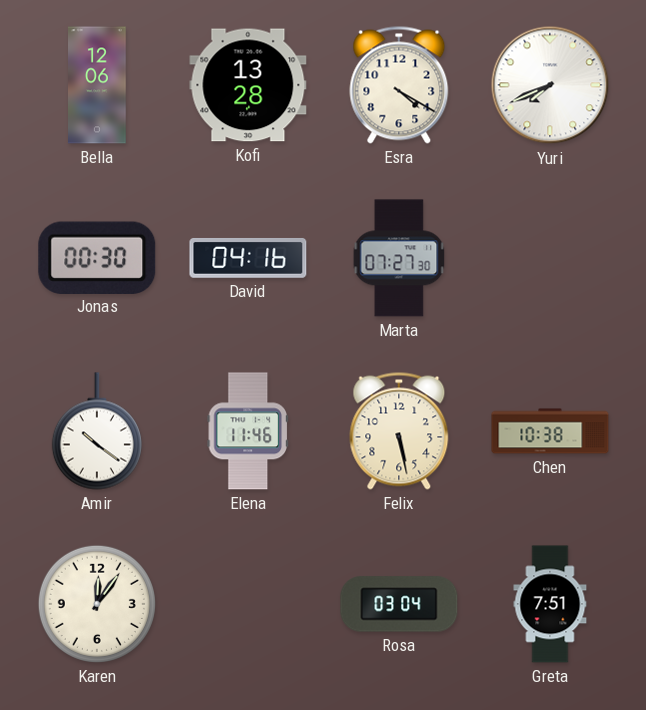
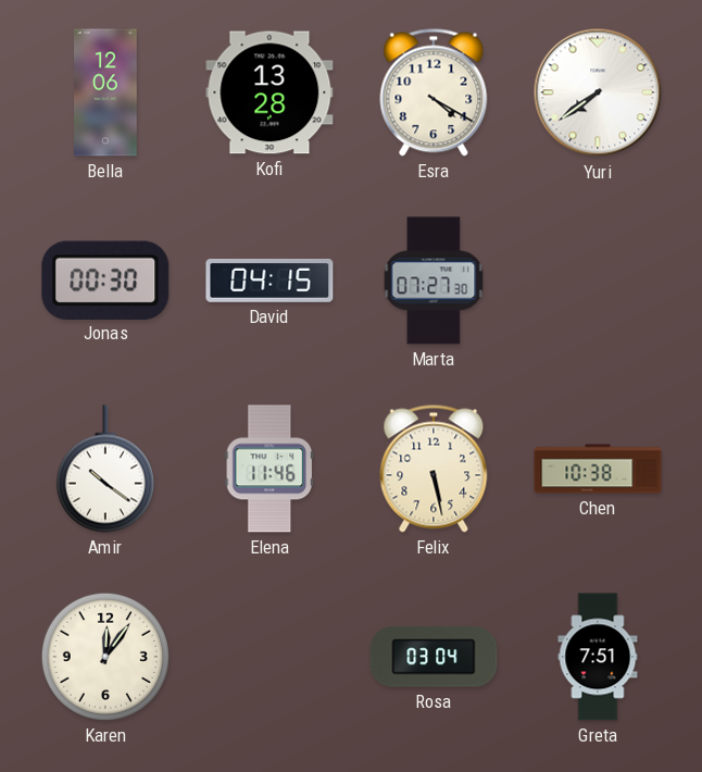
Yuri: 7:41 -> 7:39
David: 04:16 -> 04:15
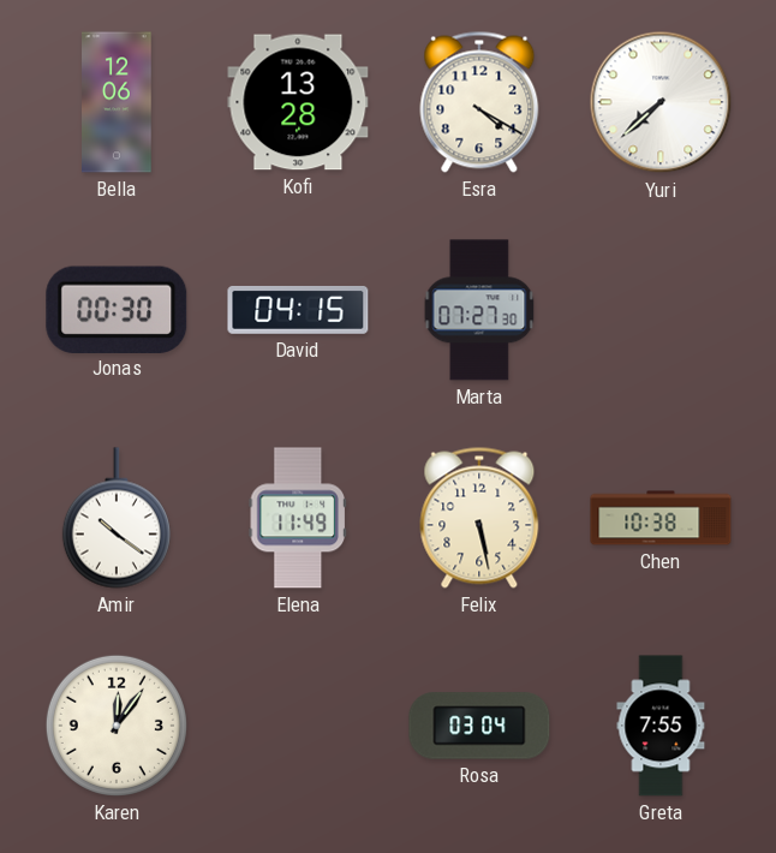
Yuri: 7:39 -> 7:38
Elena: 11:46 -> 11:49
Greta: 7:51 -> 7:55
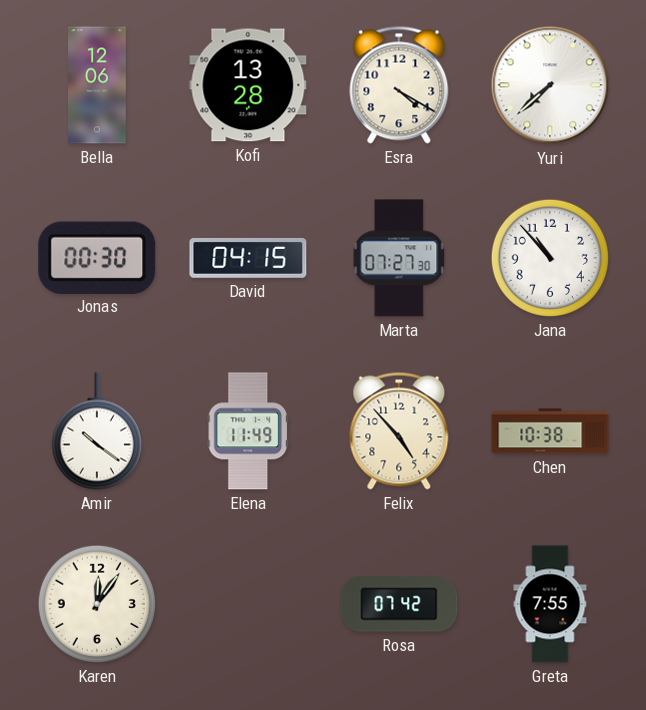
Jana: none -> 10:53
Felix: 5:28 -> 4:53
Rosa: 03:04 -> 07:42
